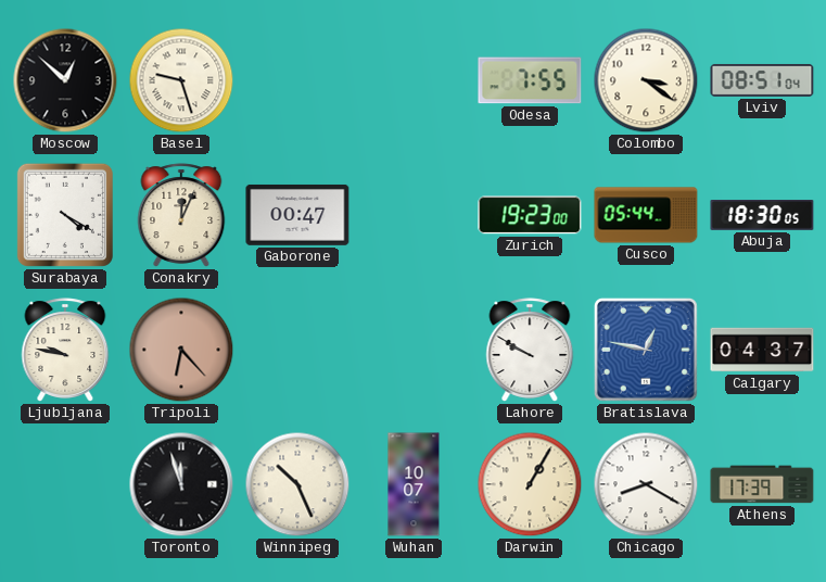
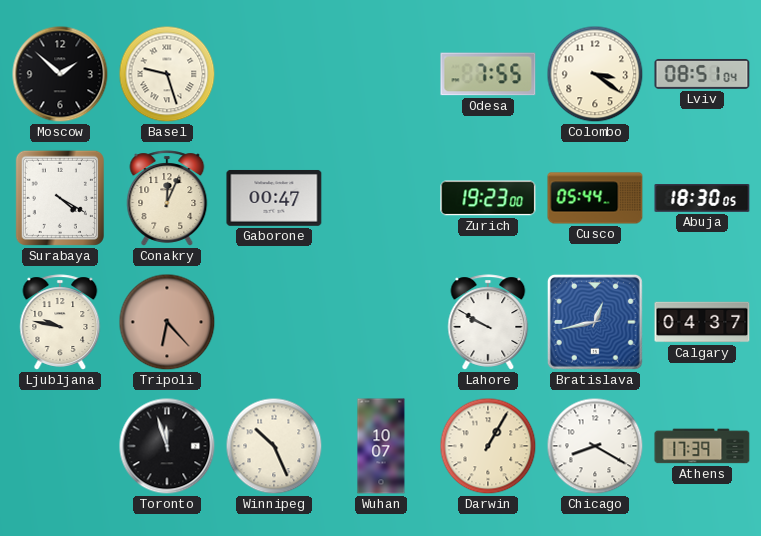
Moscow: 12:52 -> 1:52
Bratislava: 12:47 -> 12:43
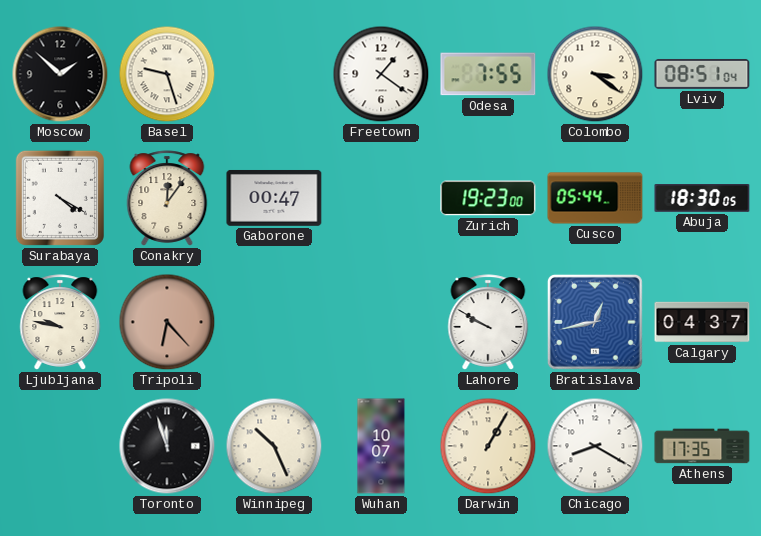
Freetown: none -> 1:21
Conakry: 12:04 -> 12:06
Athens: 17:39 -> 17:35
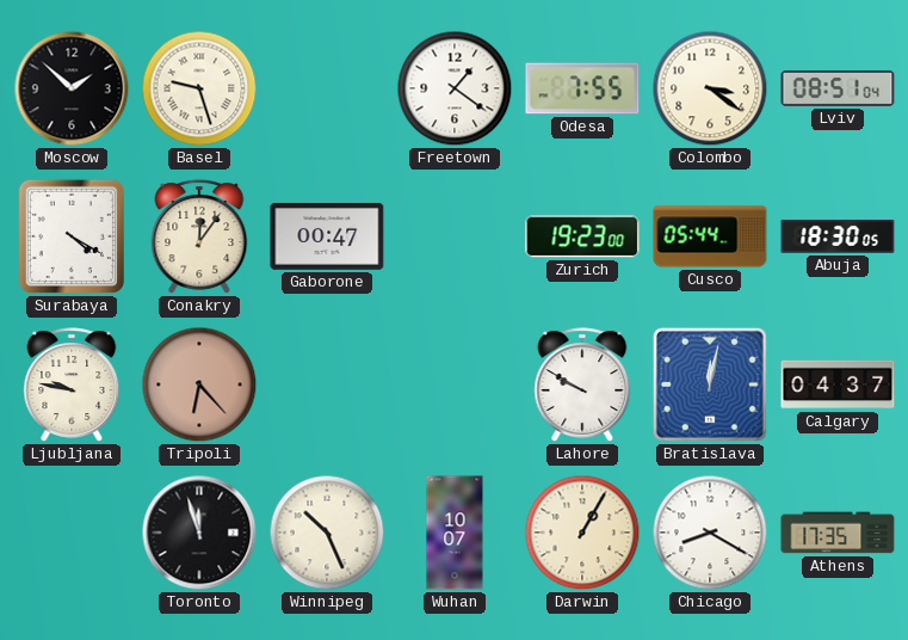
Bratislava: 12:43 -> 12:02
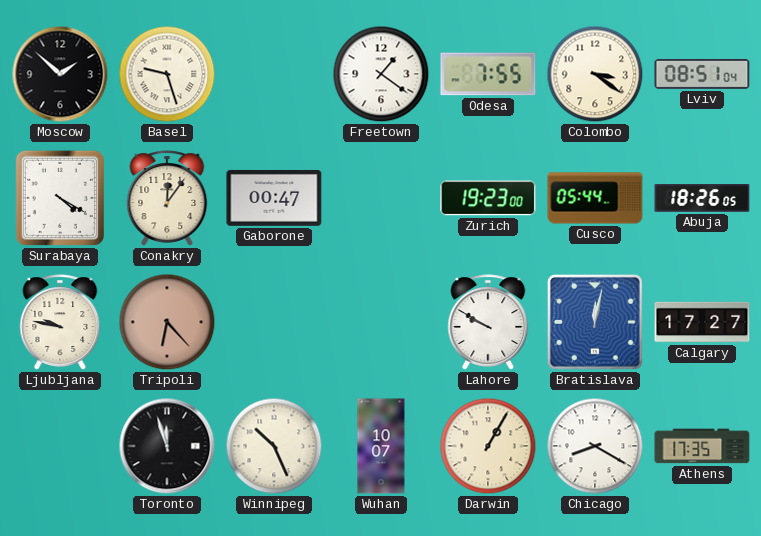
Abuja: 18:30 -> 18:26
Calgary: 04:37 -> 17:27
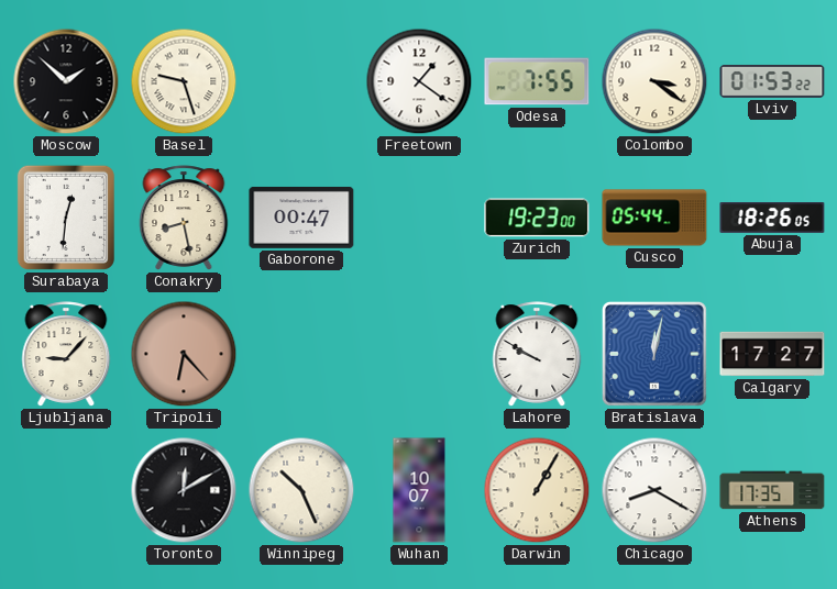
Lviv: 08:51 -> 01:53
Surabaya: 4:20 -> 12:31
Conakry: 12:06 -> 8:28
Ljubljana: 9:47 -> 9:07
Toronto: 11:57 -> 12:10
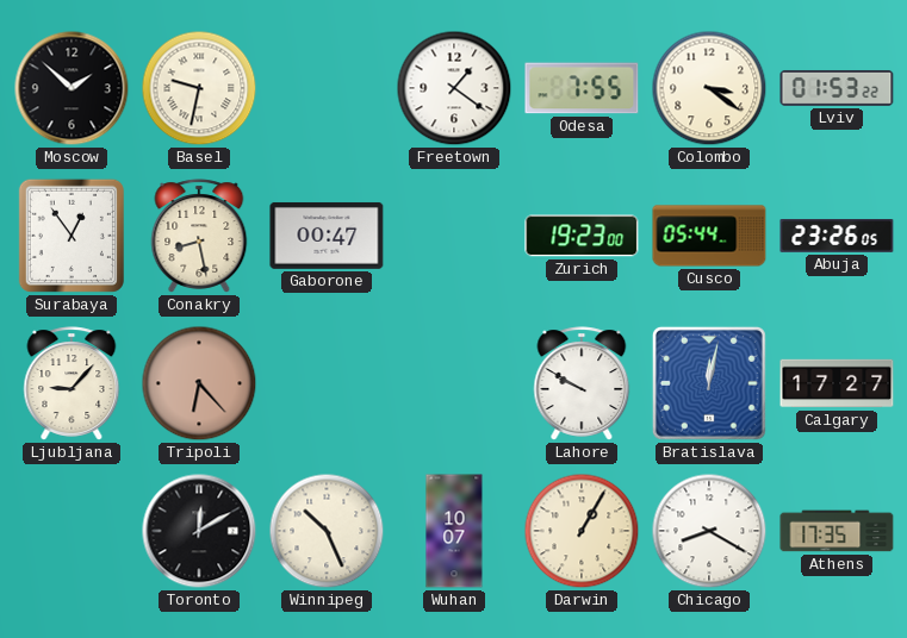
Basel: 9:27 -> 9:32
Surabaya: 12:31 -> 12:54
Abuja: 18:26 -> 23:26
